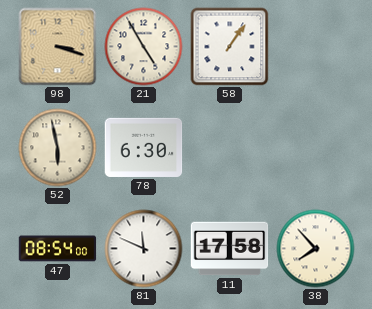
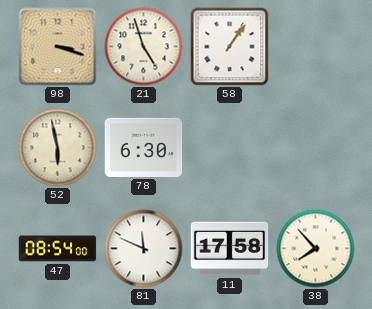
21: 4:55 -> 4:57
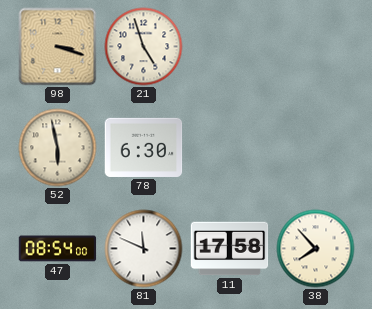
58: 1:06 -> none
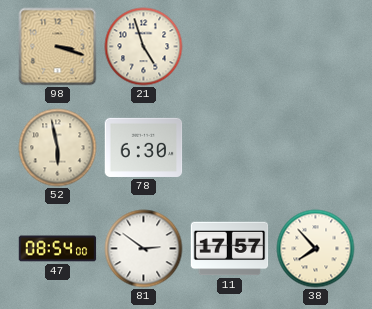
81: 11:49 -> 2:51
11: 17:58 -> 17:57
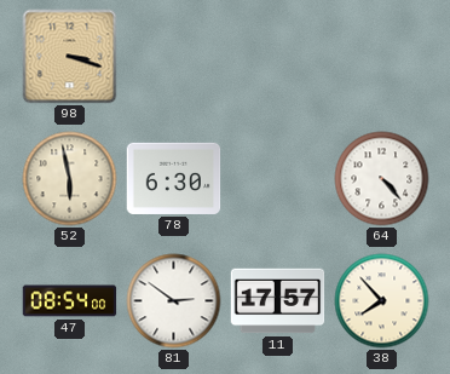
21: 4:57 -> none
64: none -> 4:23
